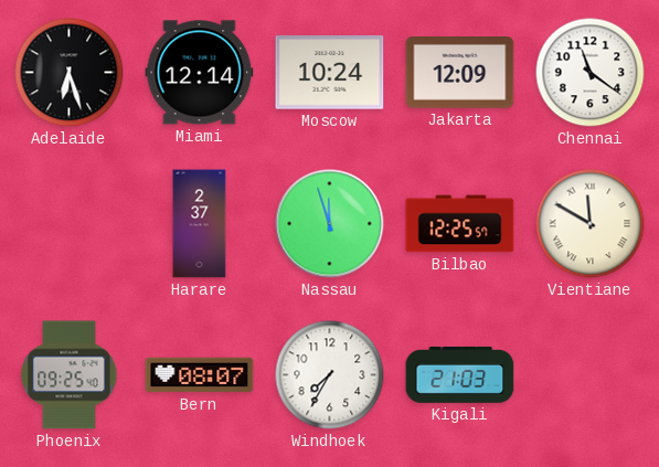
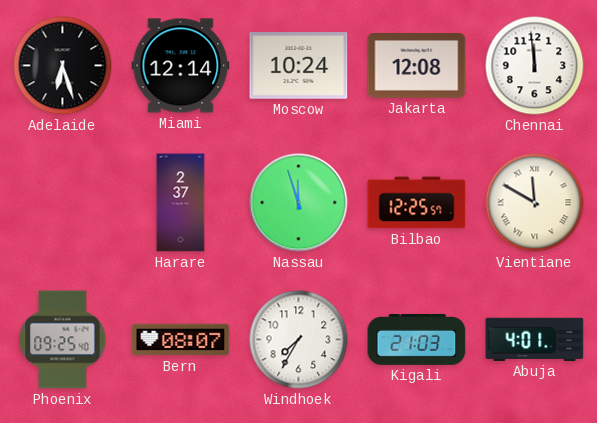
Jakarta: 12:09 -> 12:08
Chennai: 11:21 -> 11:59
Abuja: none -> 4:01
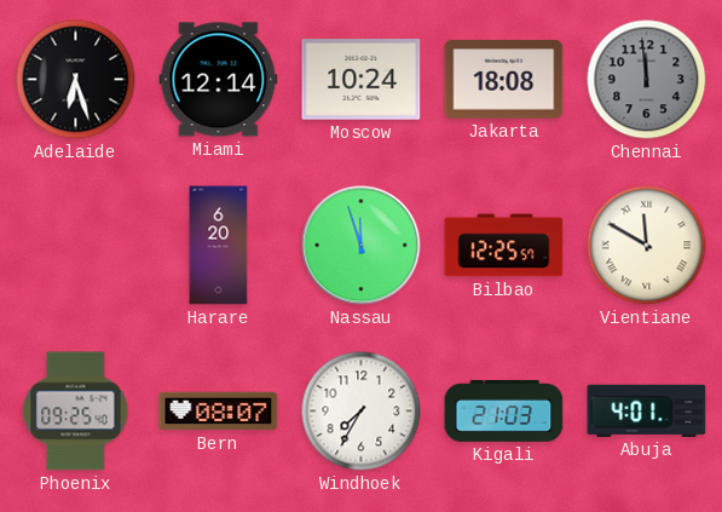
Jakarta: 12:08 -> 18:08
Chennai dial: white -> grey
Harare: 2:37 -> 6:20
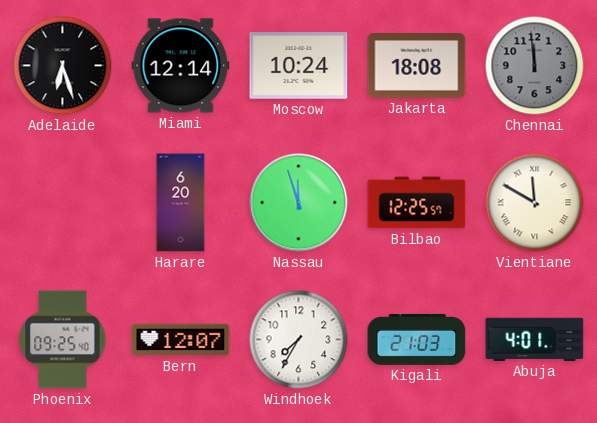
Bern: 08:07 -> 12:07
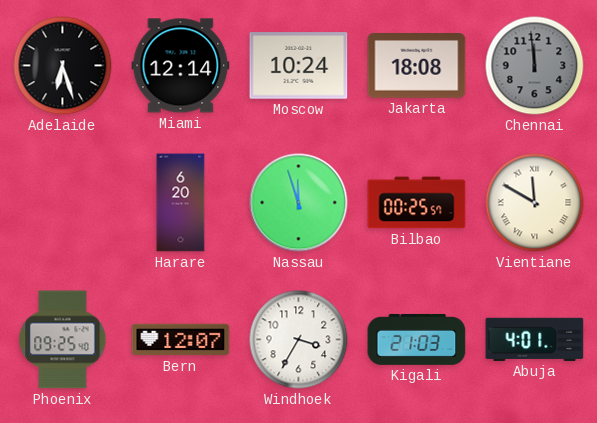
Bilbao: 12:25 -> 00:25
Windhoek: 7:35 -> 3:35
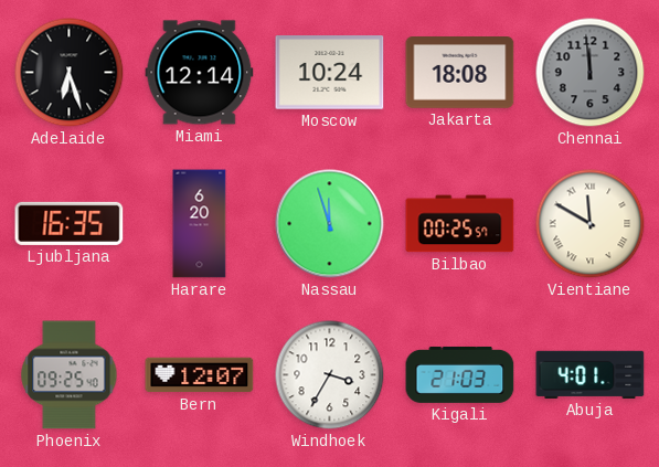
Ljubljana: none -> 16:35
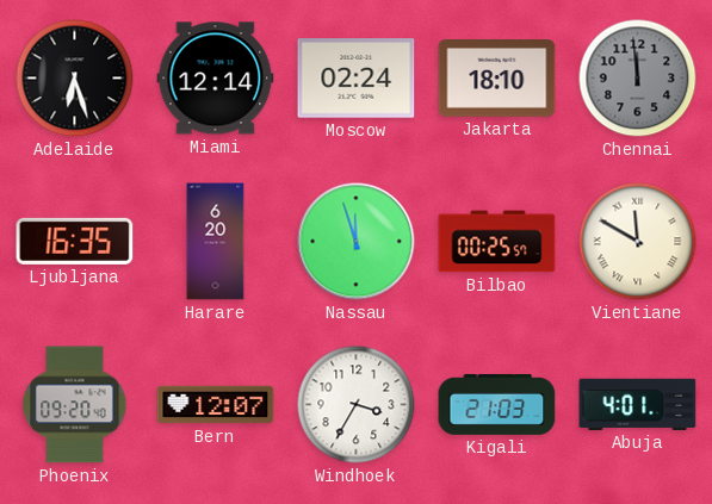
Moscow: 10:24 -> 02:24
Jakarta: 18:08 -> 18:10
Phoenix: 09:25 -> 09:20
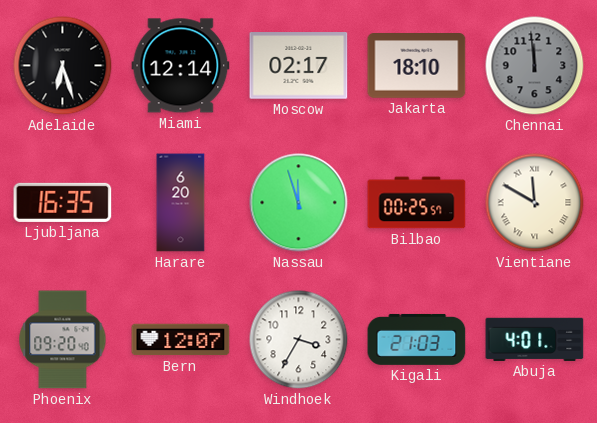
Moscow: 02:24 -> 02:17
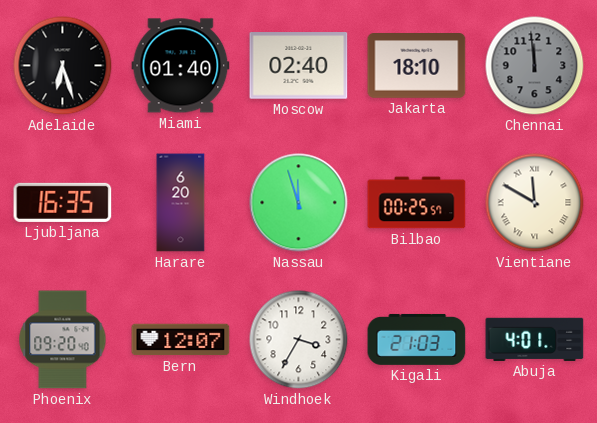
Miami: 12:14 -> 01:40
Moscow: 02:17 -> 02:40
